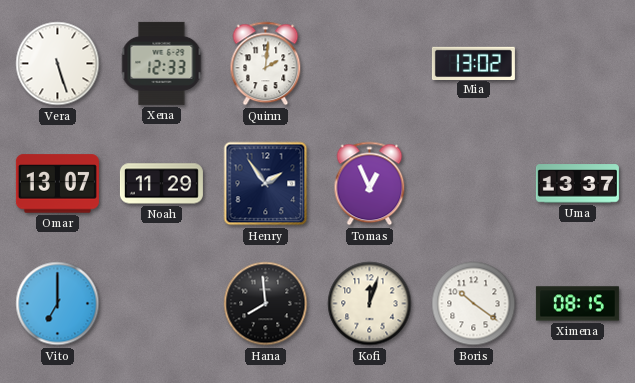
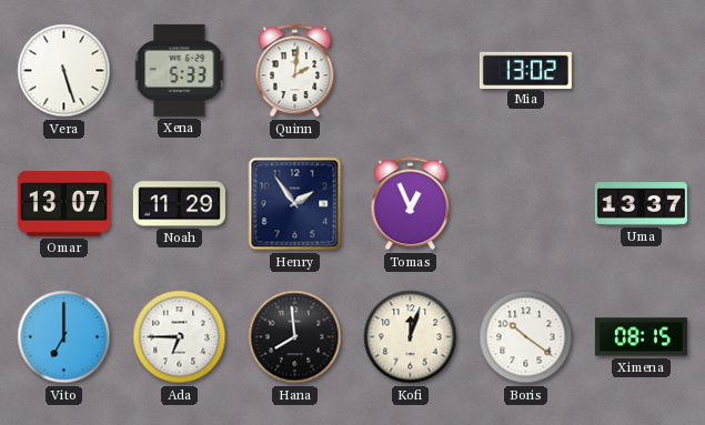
Xena: 12:33 -> 5:33
Ada: none -> 6:45
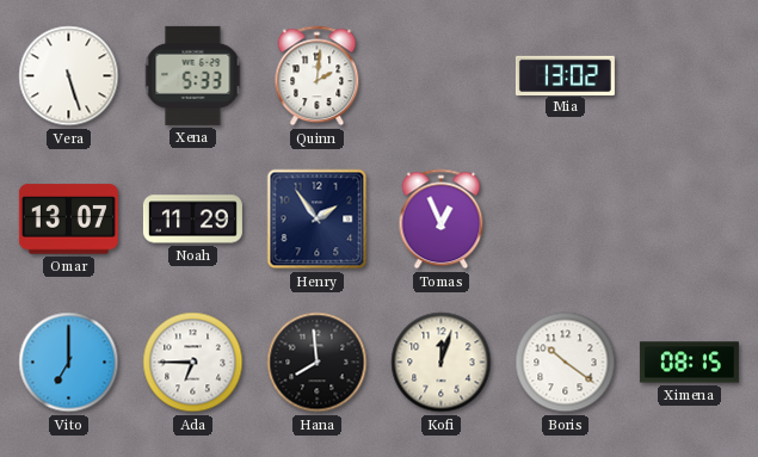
Uma: 13:37 -> none
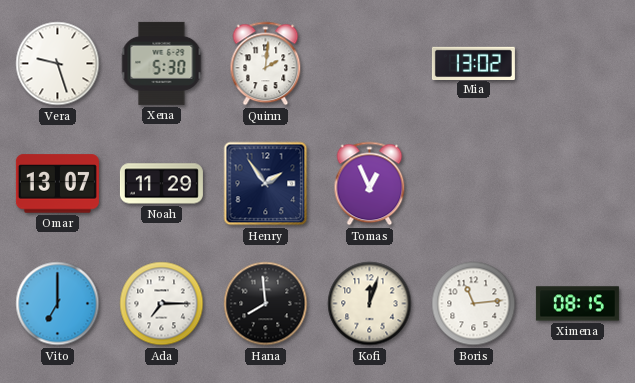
Vera: 5:27 -> 9:27
Xena: 5:33 -> 5:30
Ada: 6:45 -> 7:15
Boris: 10:21 -> 11:14
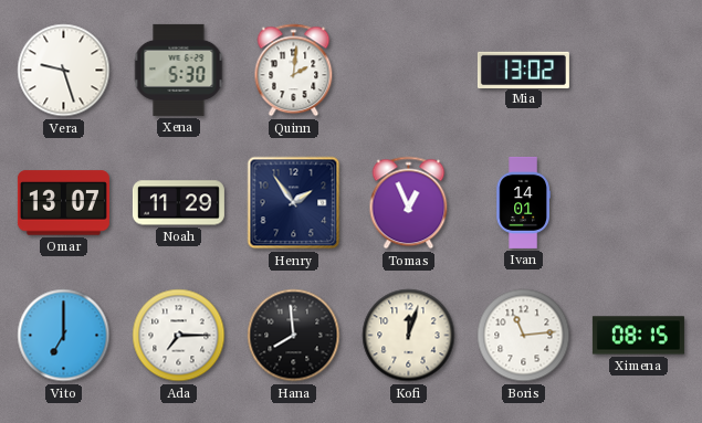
Ivan: none -> 14:01
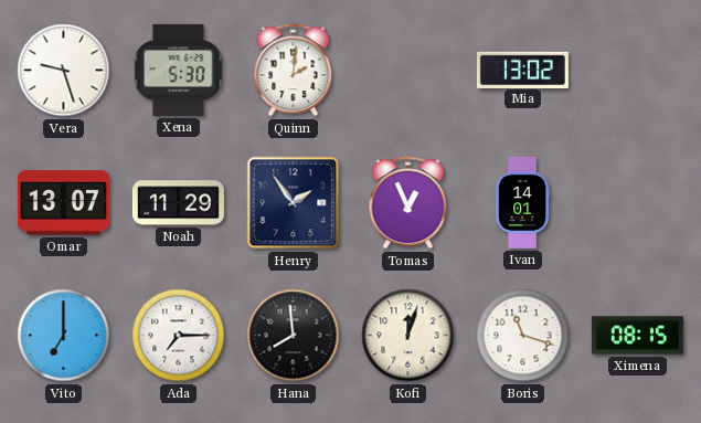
Boris: 11:14 -> 11:18
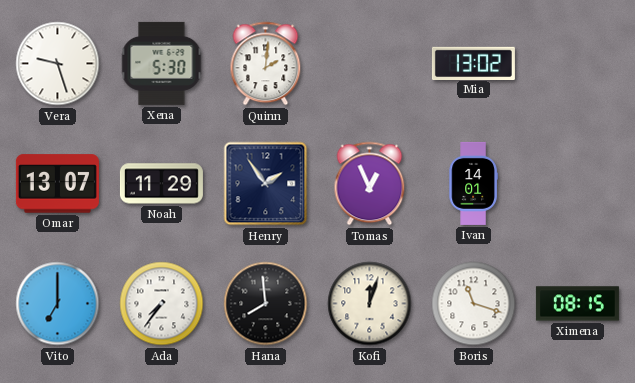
Ada: 7:15 -> 7:36
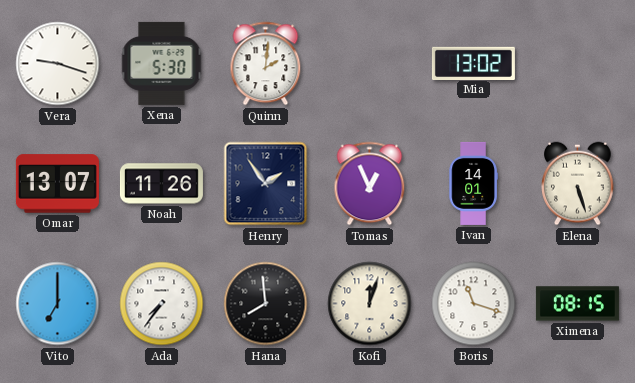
Vera: 9:27 -> 9:18
Noah: 11:29 -> 11:26
Elena: none -> 5:27
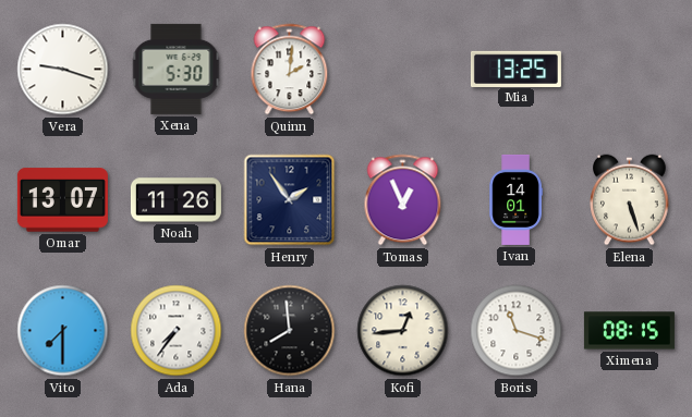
Mia: 13:02 -> 13:25
Vito: 7:00 -> 7:30
Kofi: 12:03 -> 12:44
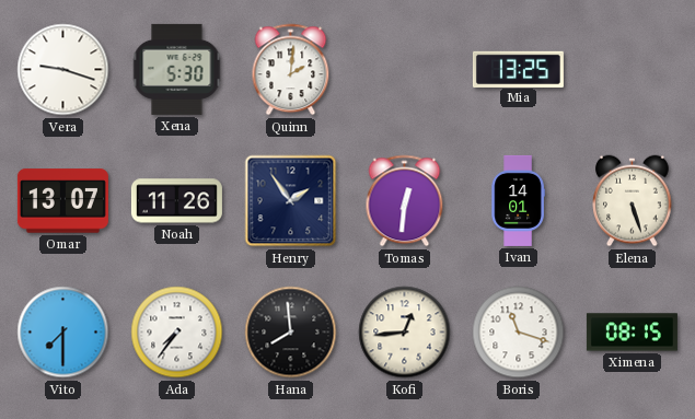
Tomas: 12:56 -> 12:31
